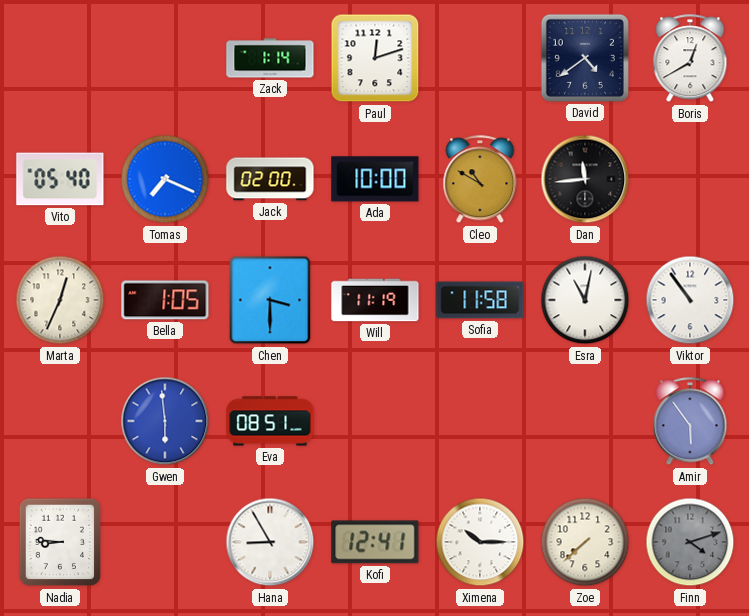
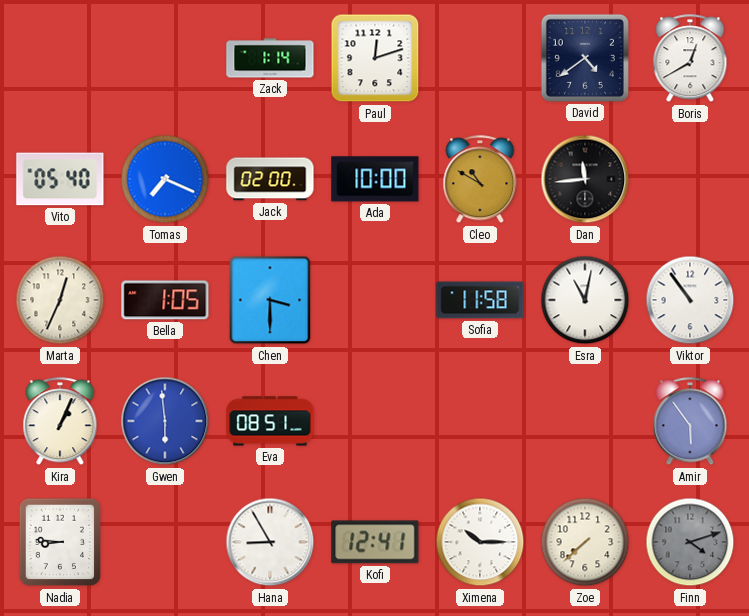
Will: 11:19 -> none
Kira: none -> 1:04
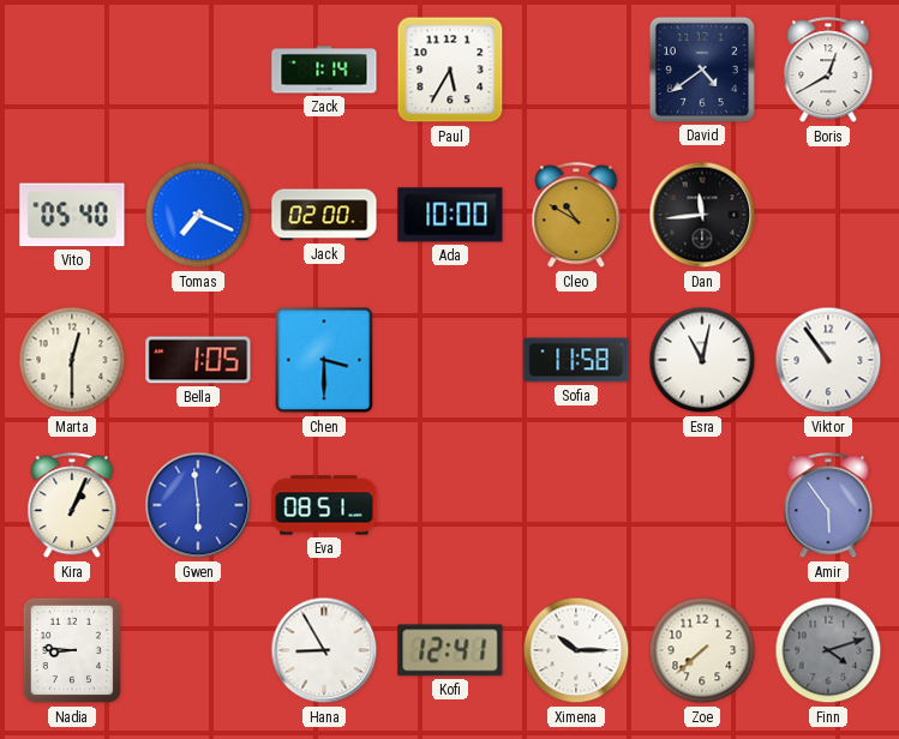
Paul: 12:12 -> 5:35
Marta: 12:34 -> 12:30
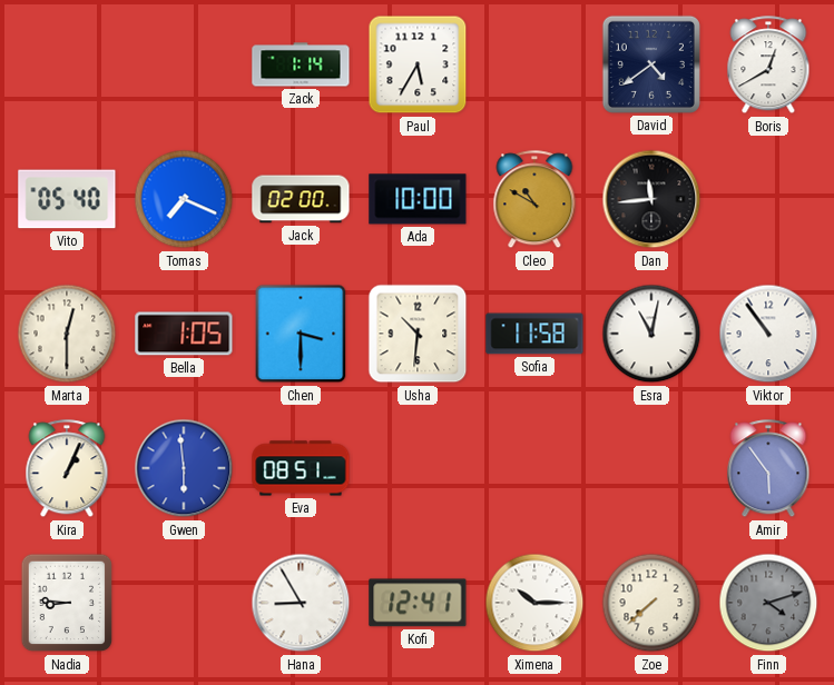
Usha: none -> 10:31
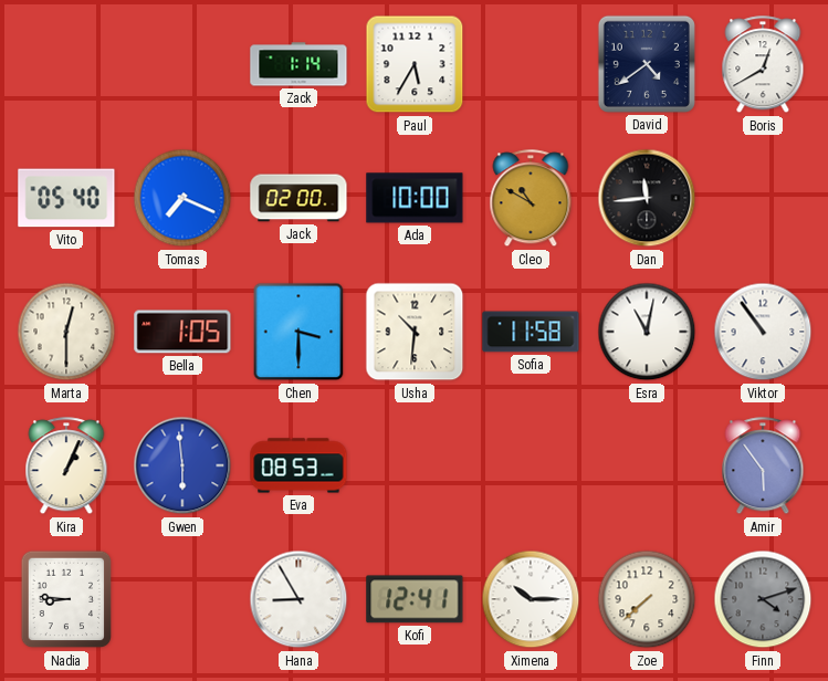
Eva: 08:51 -> 08:53
